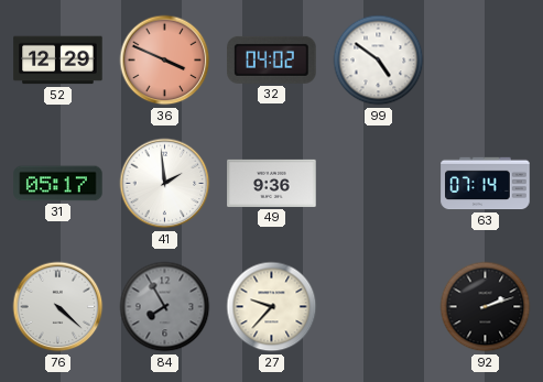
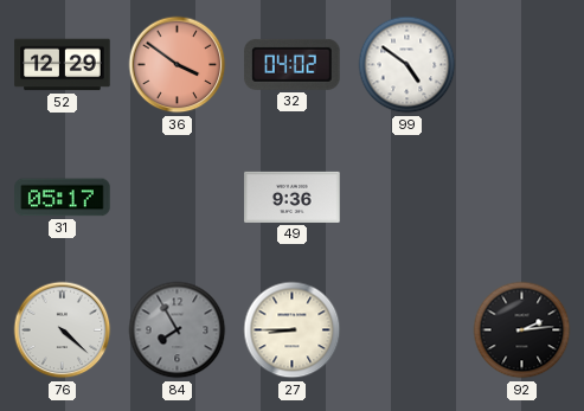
36: 3:49 -> 3:51
41: 1:59 -> none
63: 07:14 -> none
27: 9:37 -> 8:45
92: 2:12 -> 2:14
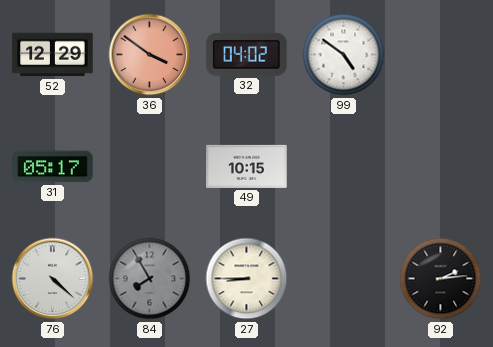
49: 9:36 -> 10:15
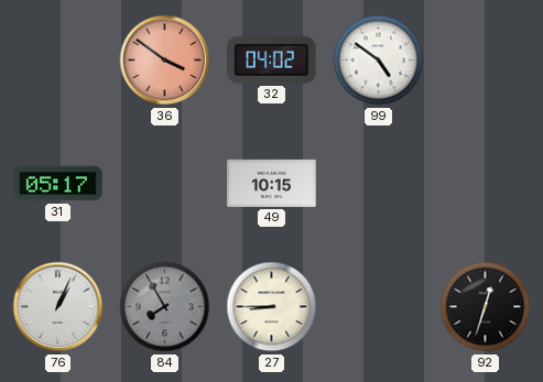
52: 12:29 -> none
76: 4:22 -> 1:04
92: 2:14 -> 12:33
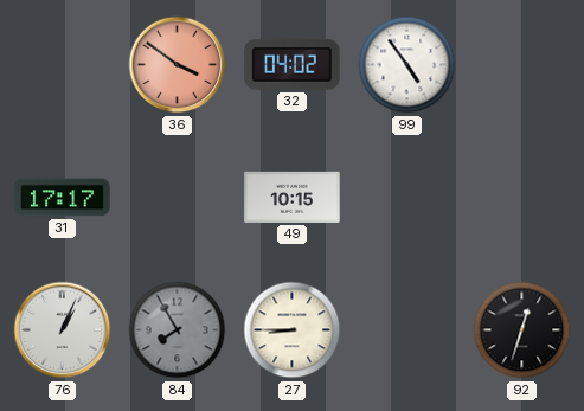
99: 4:51 -> 4:54
31: 05:17 -> 17:17
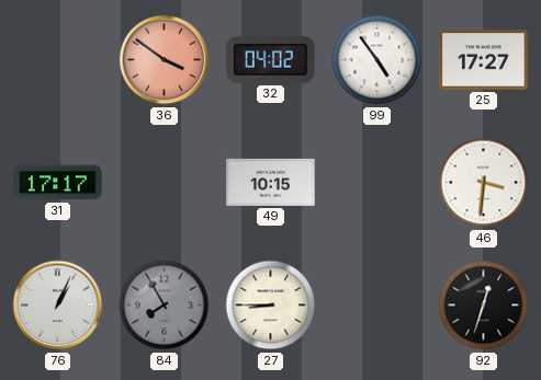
25: none -> 17:27
46: none -> 3:31
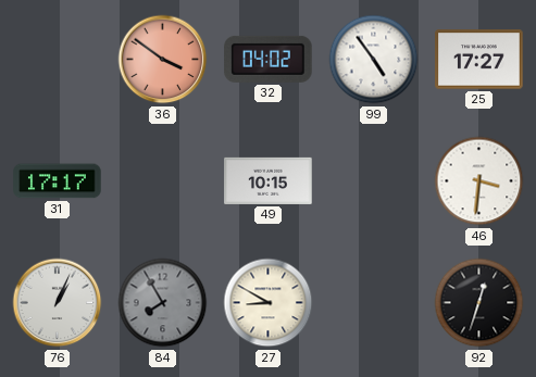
27: 8:45 -> 8:50
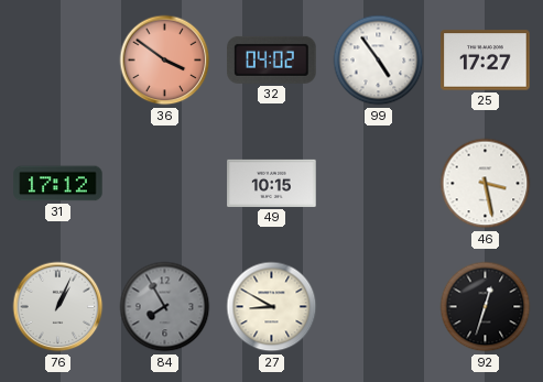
31: 17:17 -> 17:12
46: 3:31 -> 3:28
